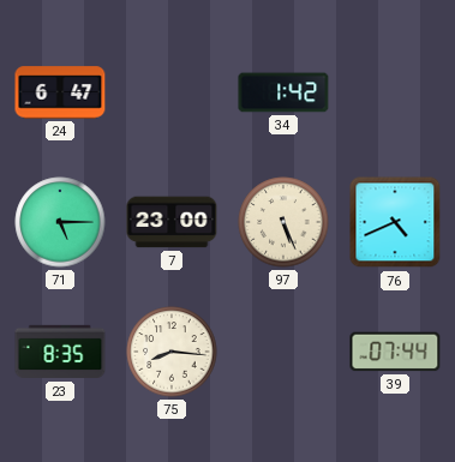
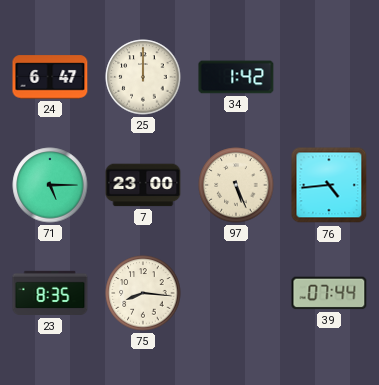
25: none -> 12:00
76: 4:41 -> 4:44
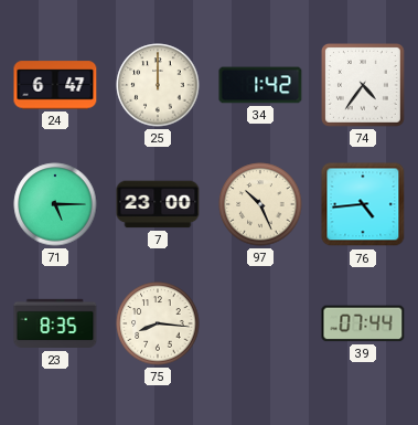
74: none -> 4:36
97: 5:26 -> 10:26
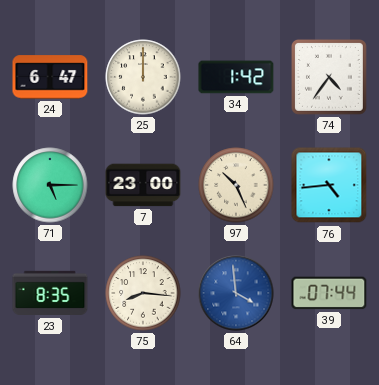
64: none -> 3:59
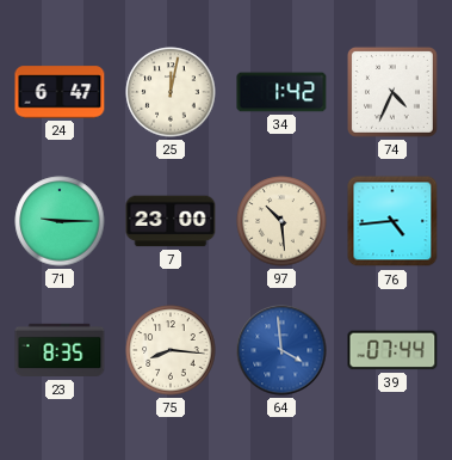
25: 12:00 -> 12:02
74: 4:36 -> 4:34
71: 5:15 -> 9:15
97: 10:26 -> 10:29
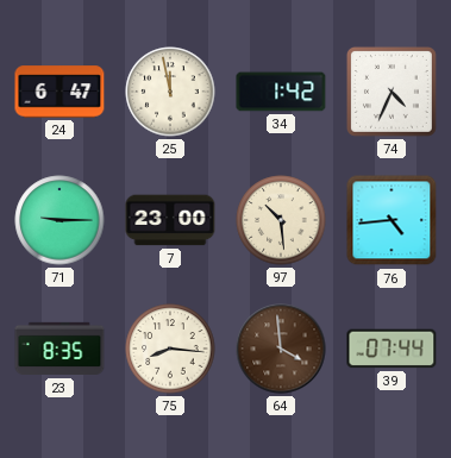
25: 12:02 -> 11:58
64 dial: blue -> brown
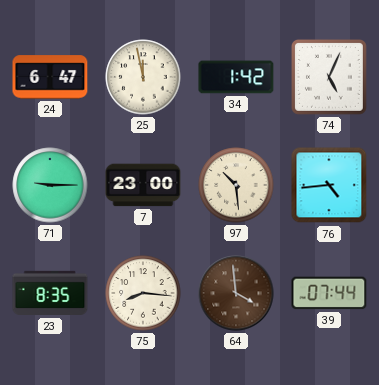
74: 4:34 -> 5:04
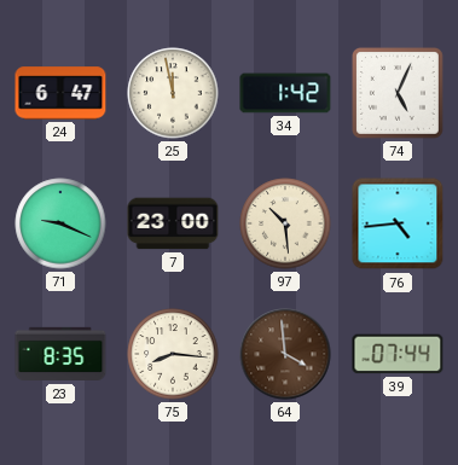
71: 9:15 -> 9:19
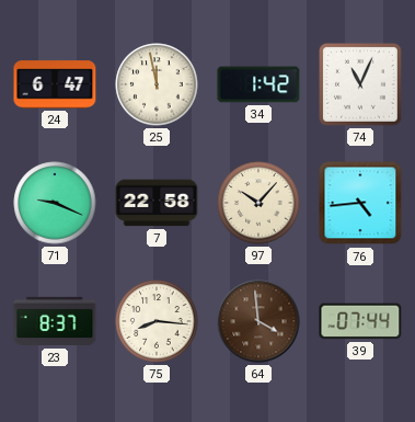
74: 5:04 -> 11:04
7: 23:00 -> 22:58
97: 10:29 -> 10:07
23: 8:35 -> 8:37
